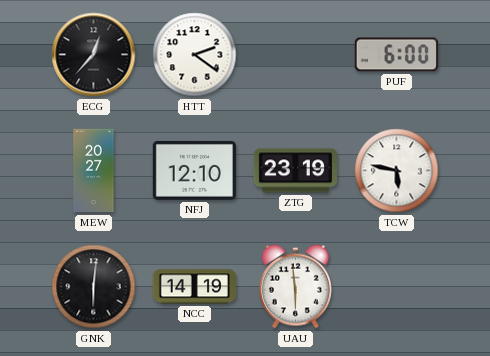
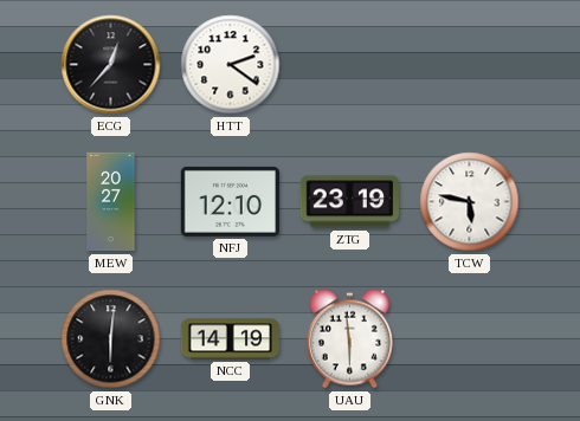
PUF: 6:00 -> none
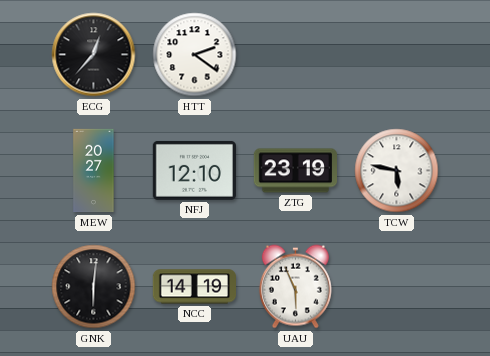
UAU: 5:59 -> 5:56
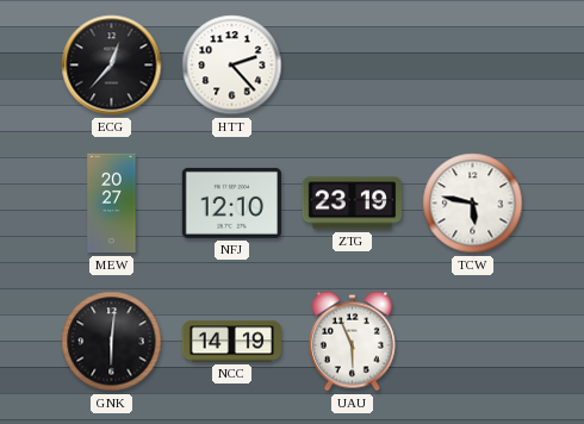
HTT: 2:21 -> 2:23
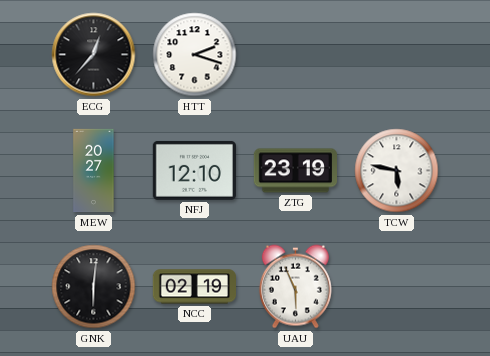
HTT: 2:23 -> 2:18
NCC: 14:19 -> 02:19
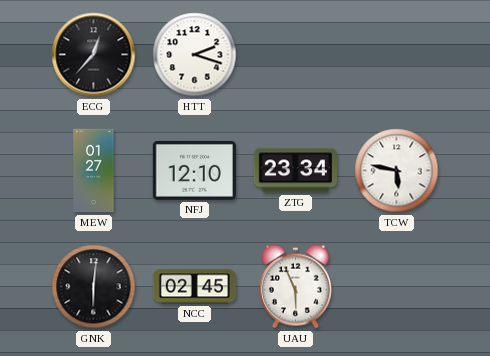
MEW: 20:27 -> 01:27
ZTG: 23:19 -> 23:34
NCC: 02:19 -> 02:45
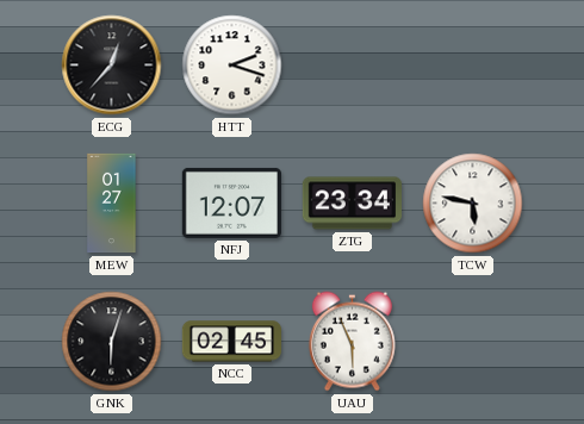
NFJ: 12:10 -> 12:07
GNK: 6:01 -> 6:03
